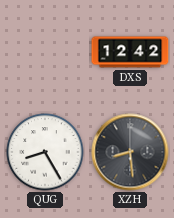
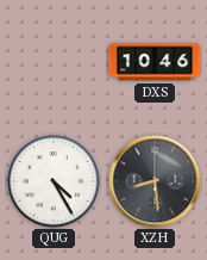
DXS: 12:42 -> 10:46
QUG: 8:25 -> 4:25
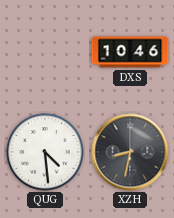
QUG: 4:25 -> 4:29
XZH: 8:29 -> 8:32
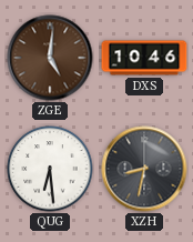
ZGE: none -> 5:01
QUG: 4:29 -> 6:29
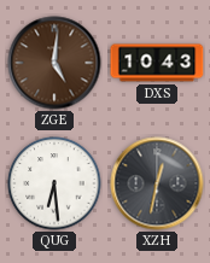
DXS: 10:46 -> 10:43
XZH: 8:32 -> 12:32
